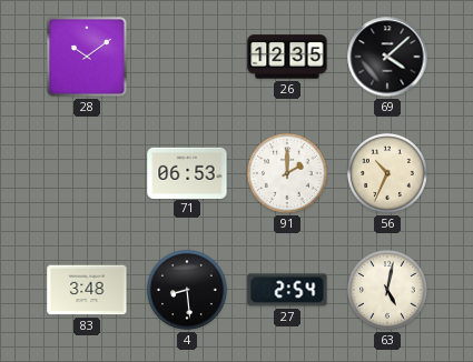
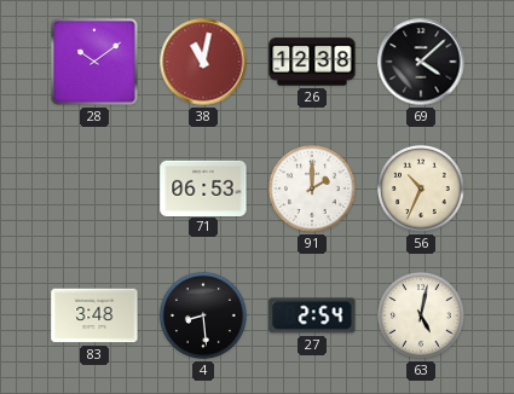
38: none -> 11:02
26: 12:35 -> 12:38
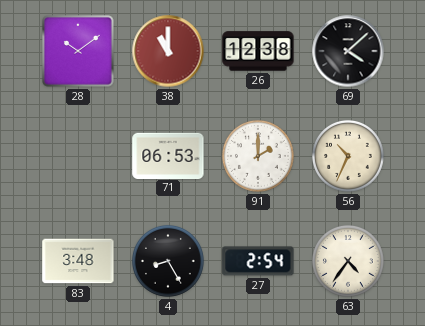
38: 11:02 -> 11:00
4: 8:29 -> 8:25
63: 5:02 -> 4:36
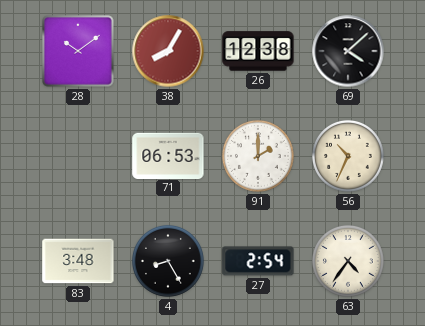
38: 11:00 -> 8:05
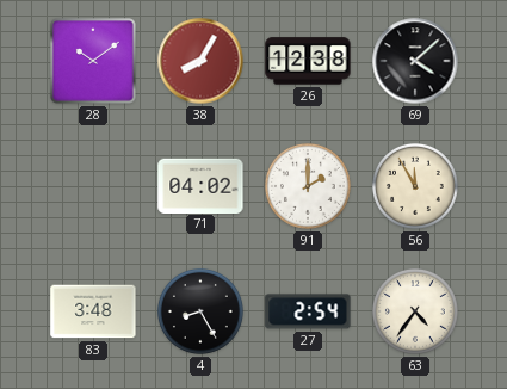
71: 06:53 -> 04:02
56: 10:34 -> 11:55
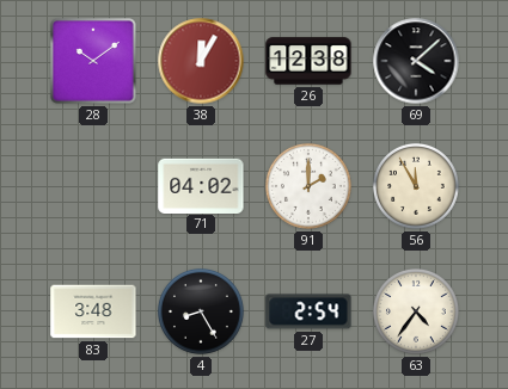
38: 8:05 -> 12:05
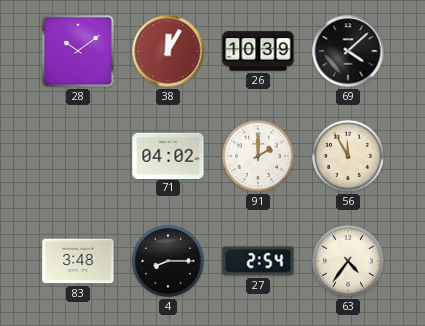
26: 12:38 -> 10:39
4: 8:25 -> 8:15
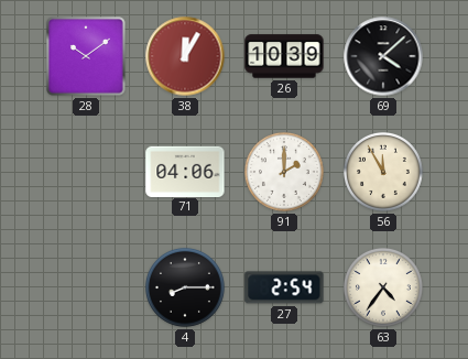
71: 04:02 -> 04:06
83: 3:48 -> none
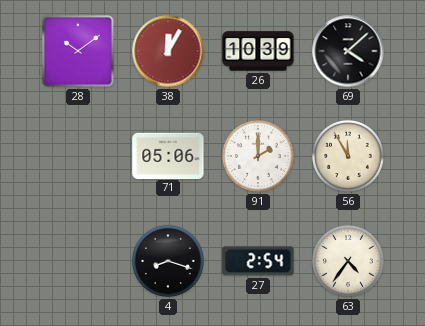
71: 04:06 -> 05:06
4: 8:15 -> 8:18
